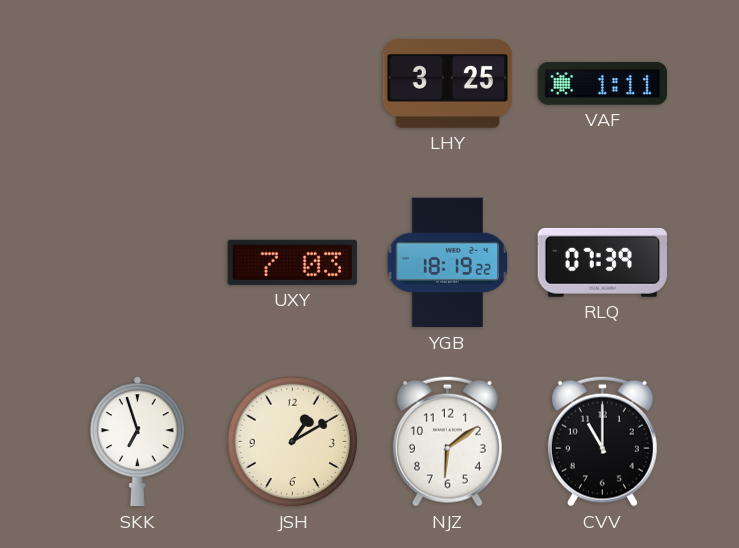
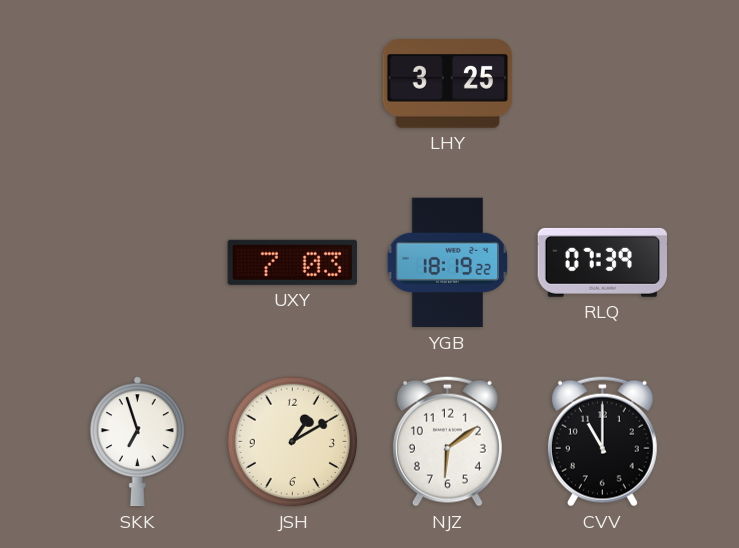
VAF: 1:11 -> none
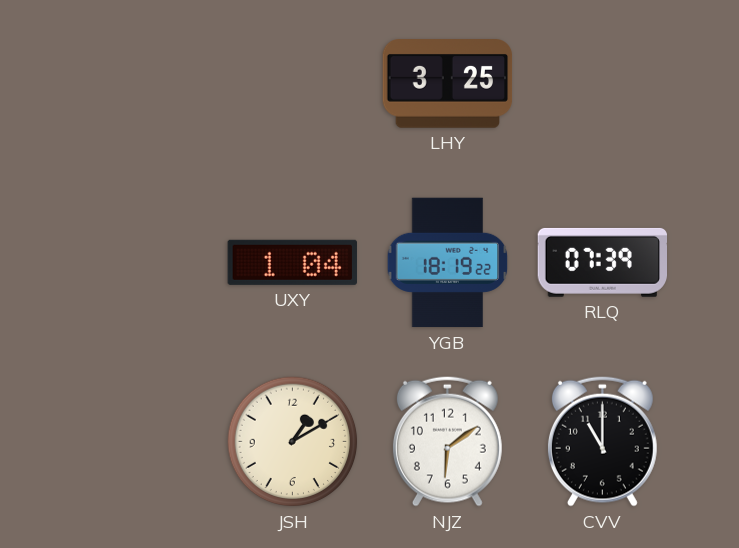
UXY: 7:03 -> 1:04
SKK: 6:57 -> none
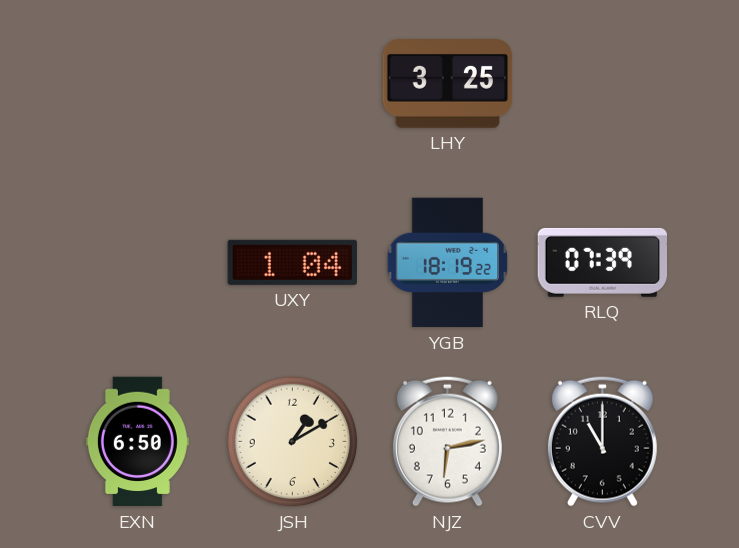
EXN: none -> 6:50
NJZ: 6:09 -> 6:13
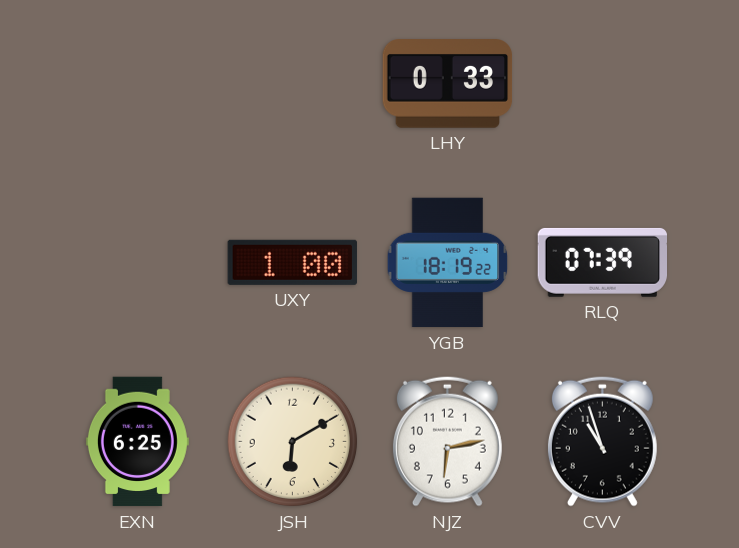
LHY: 3:25 -> 0:33
UXY: 1:04 -> 1:00
EXN: 6:50 -> 6:25
JSH: 1:10 -> 6:10
CVV: 11:00 -> 10:57
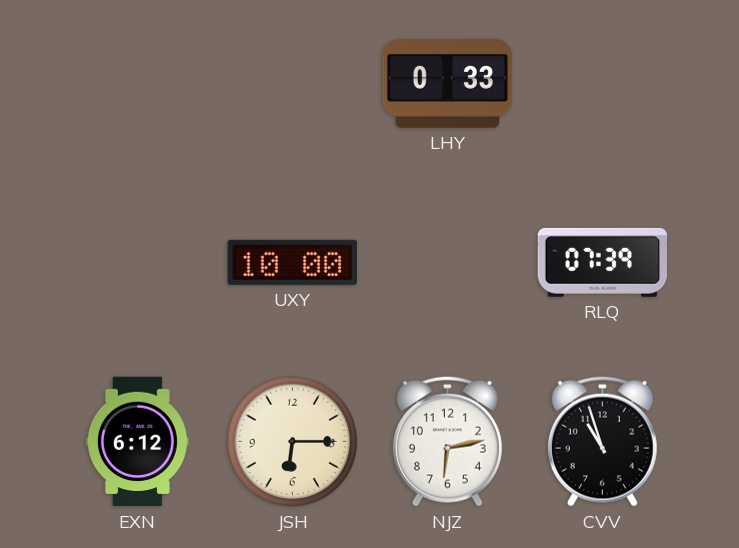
UXY: 1:00 -> 10:00
YGB: 18:19 -> none
EXN: 6:25 -> 6:12
JSH: 6:10 -> 6:15
